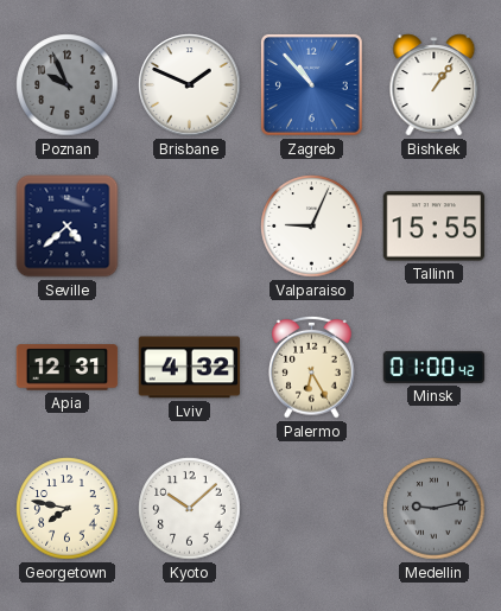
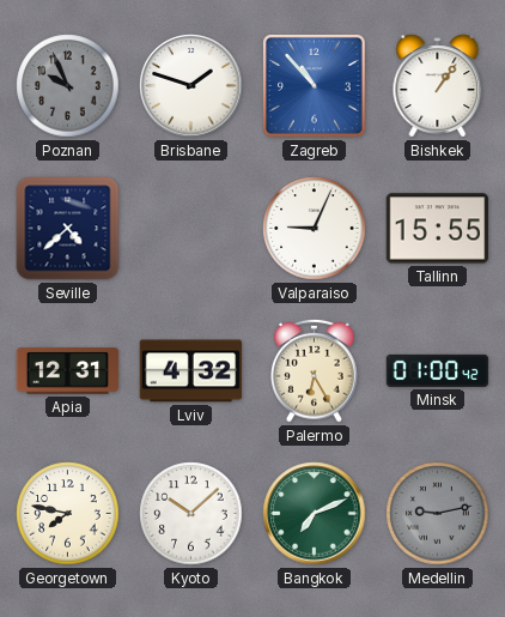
Brisbane: 1:49 -> 1:48
Bangkok: none -> 7:11
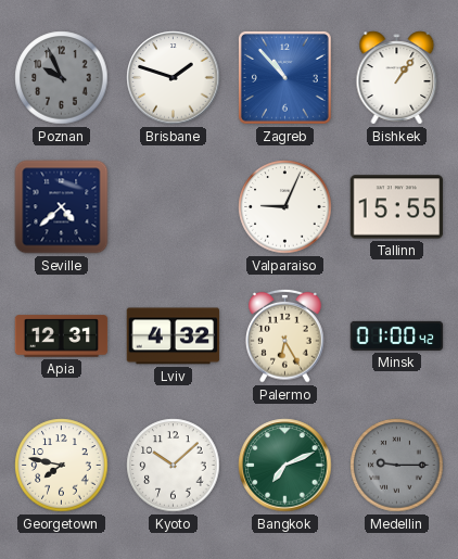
Medellin: 9:13 -> 9:15
